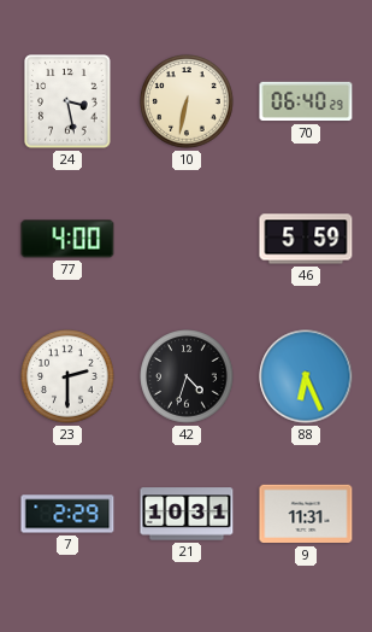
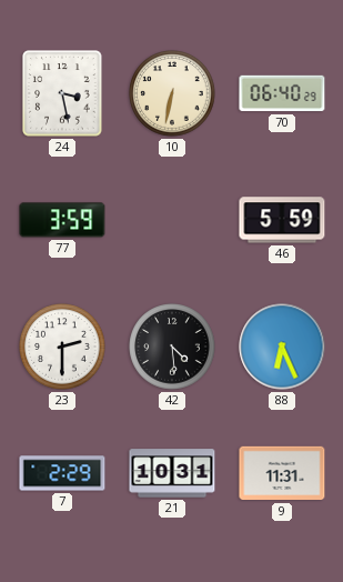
77: 4:00 -> 3:59
42: 4:33 -> 4:29
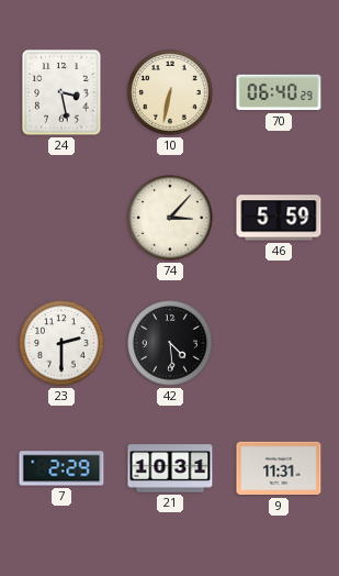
77: 3:59 -> none
74: none -> 3:07
88: 6:26 -> none
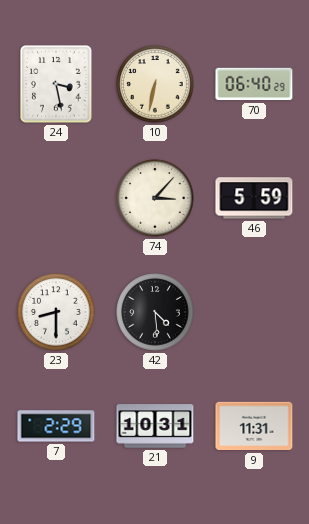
23: 2:30 -> 8:30
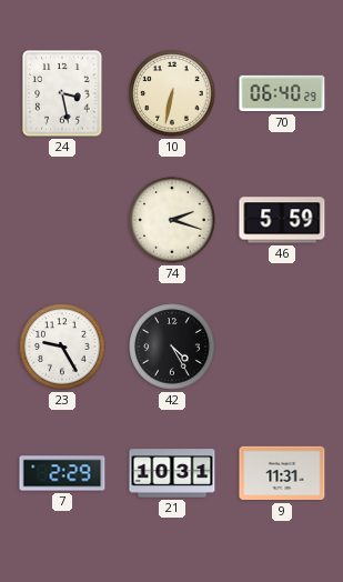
74: 3:07 -> 2:18
23: 8:30 -> 9:25
42: 4:29 -> 4:25
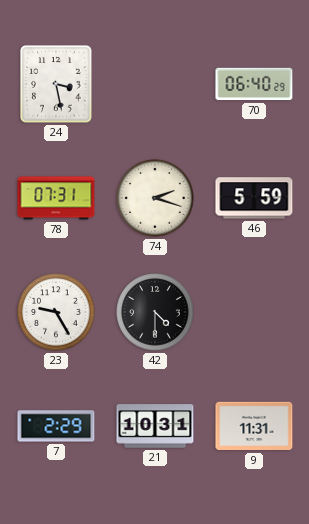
10: 6:32 -> none
78: none -> 07:31
42: 4:25 -> 4:30
